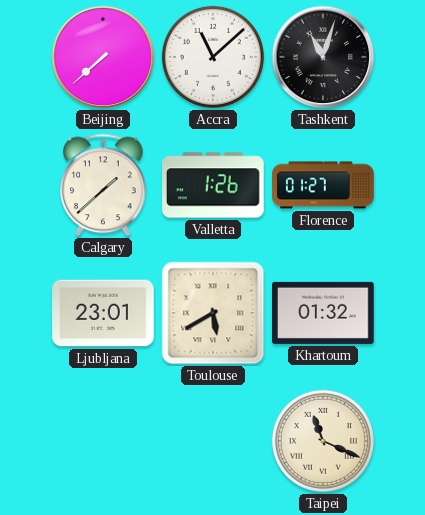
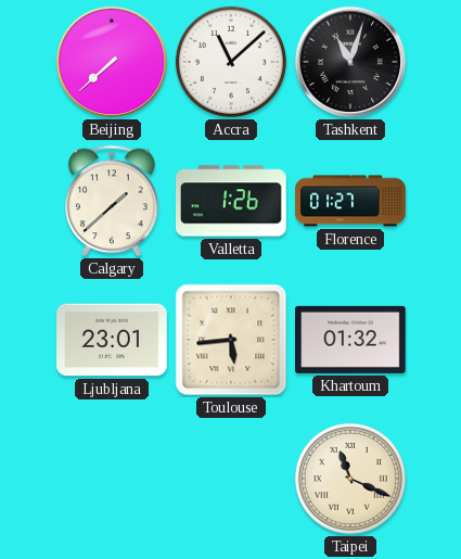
Toulouse: 5:40 -> 5:44
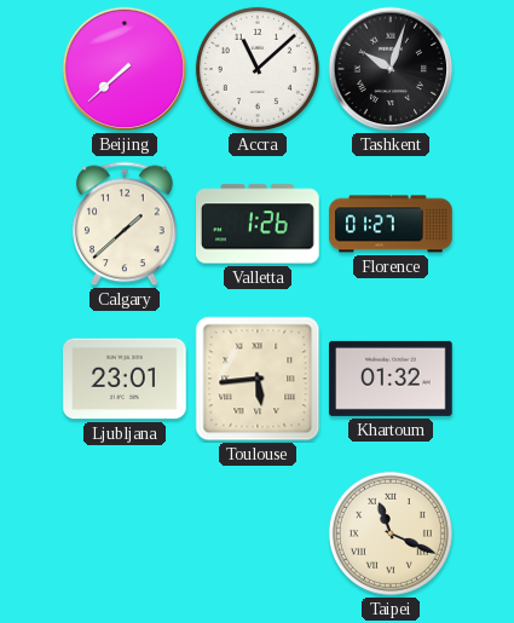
Tashkent: 11:03 -> 10:03
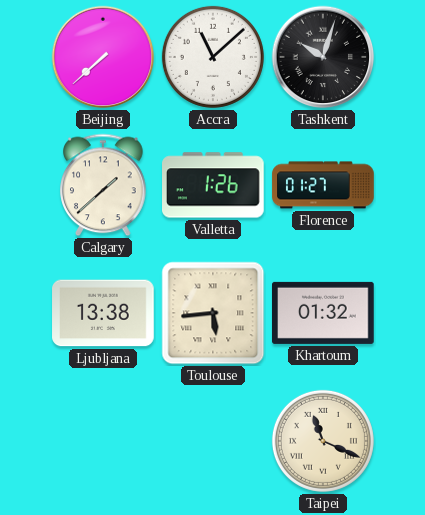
Ljubljana: 23:01 -> 13:38
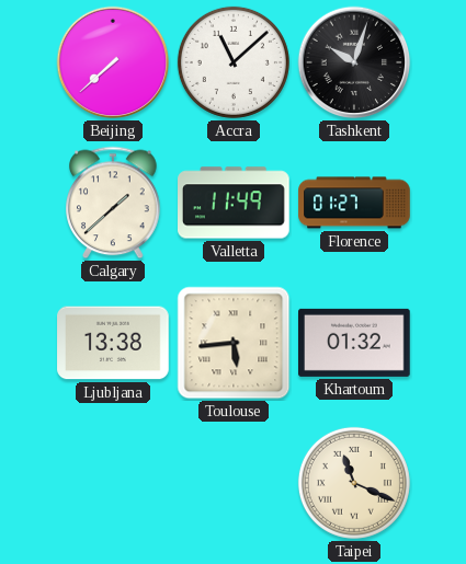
Valletta: 1:26 -> 11:49
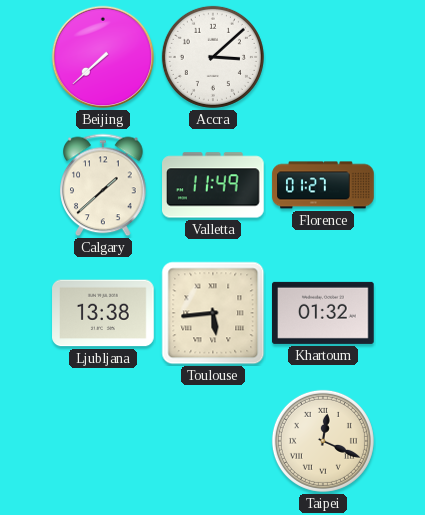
Accra: 11:08 -> 3:08
Tashkent: 10:03 -> none
Taipei: 11:19 -> 12:19
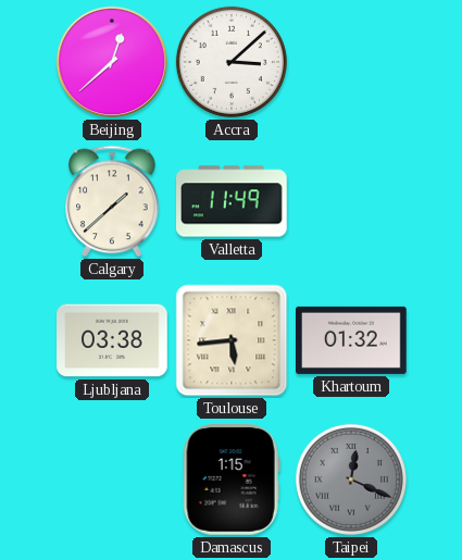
Beijing: 7:38 -> 12:38
Florence: 01:27 -> none
Ljubljana: 13:38 -> 03:38
Damascus: none -> 1:15
Taipei dial: cream -> grey
